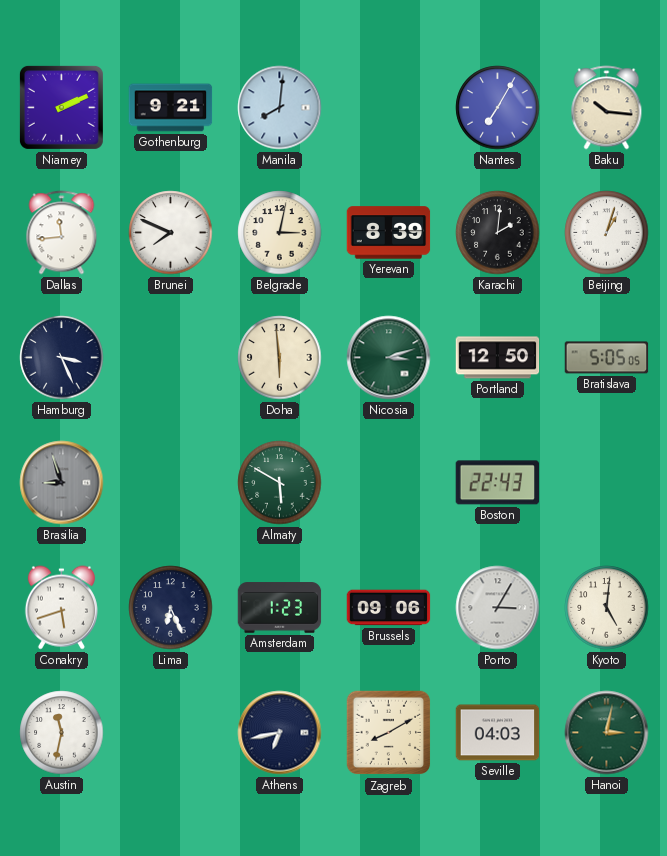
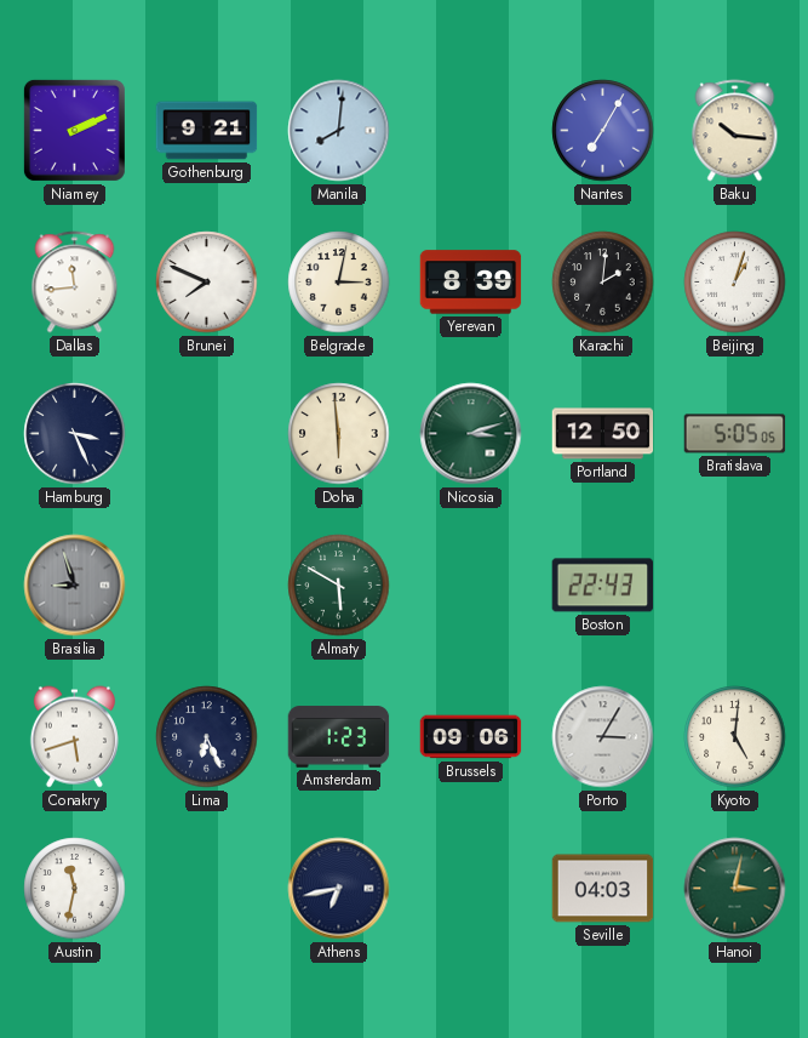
Zagreb: 8:10 -> none
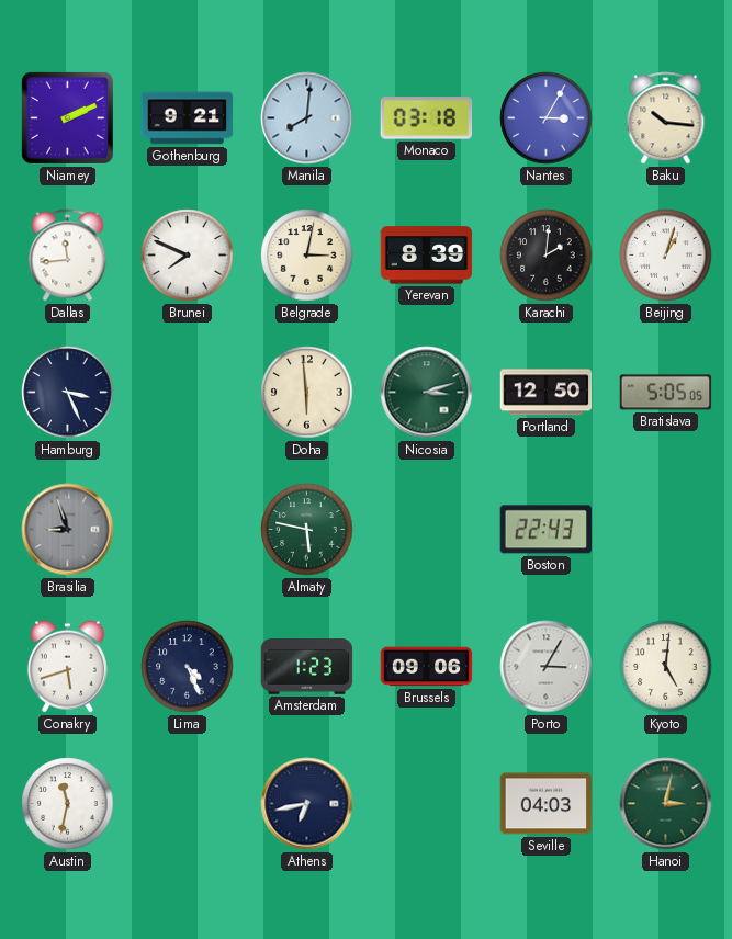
Monaco: none -> 03:18
Nantes: 7:05 -> 3:05
Almaty: 5:50 -> 5:47
Lima: 6:26 -> 4:26
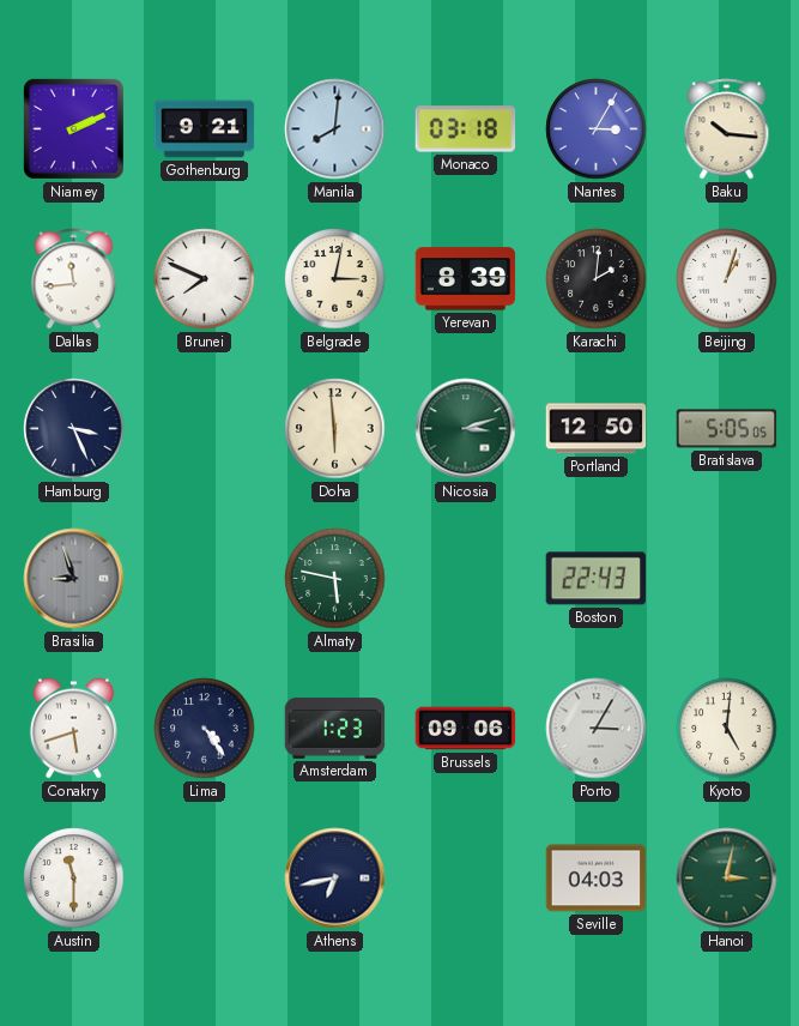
Lima: 4:26 -> 4:24
Austin: 11:32 -> 11:30
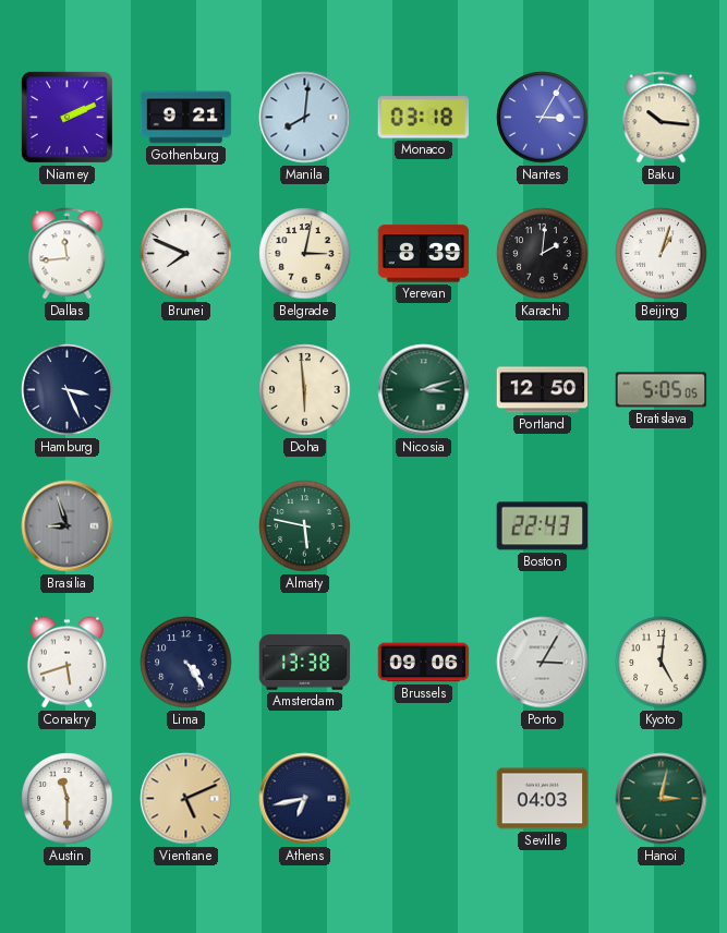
Amsterdam: 1:23 -> 13:38
Vientiane: none -> 5:11
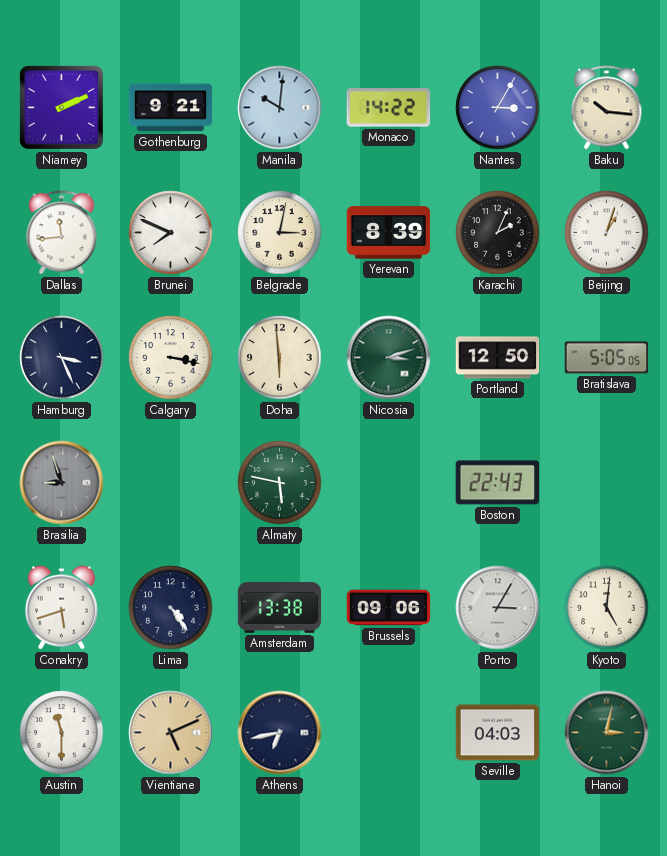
Manila: 8:01 -> 10:01
Monaco: 03:18 -> 14:22
Karachi: 2:01 -> 2:04
Calgary: none -> 3:17
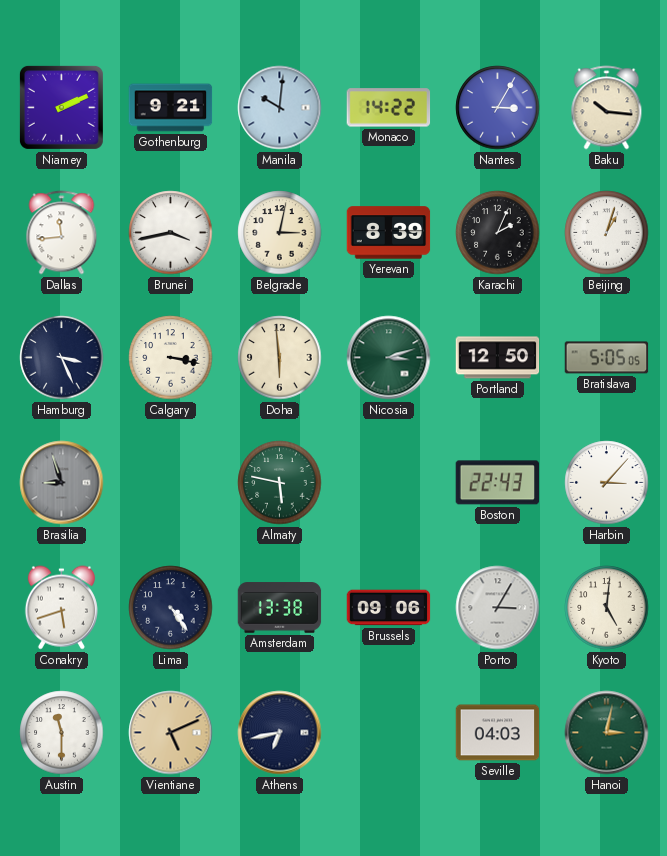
Brunei: 7:49 -> 3:43
Harbin: none -> 3:07
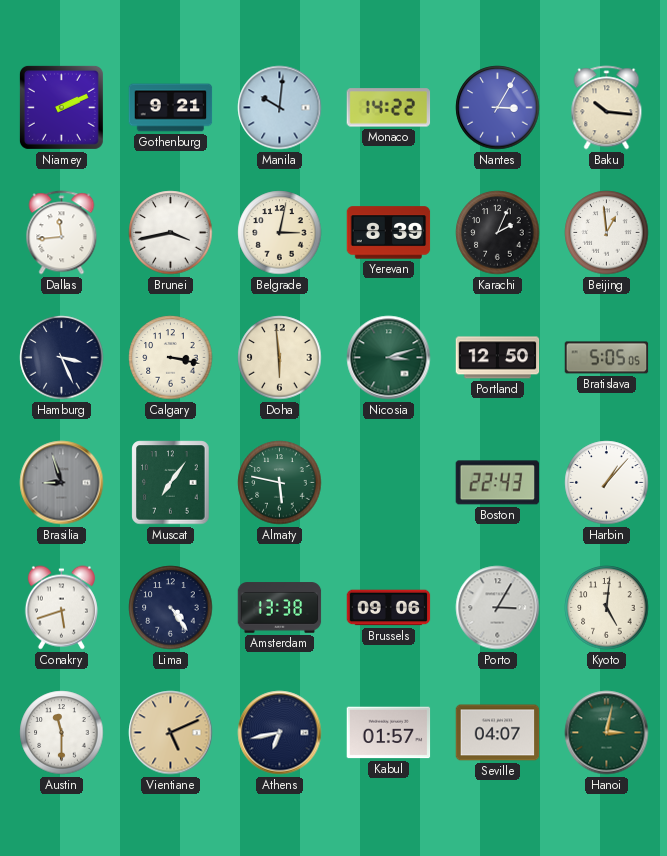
Beijing: 1:03 -> 12:59
Muscat: none -> 7:06
Harbin: 3:07 -> 1:07
Kabul: none -> 01:57
Seville: 04:03 -> 04:07
